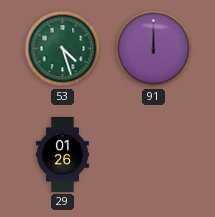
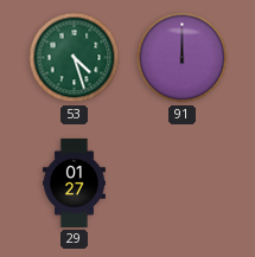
29: 01:26 -> 01:27
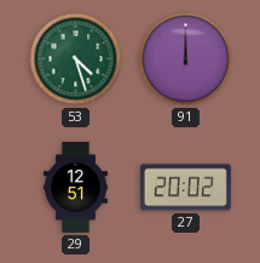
29: 01:27 -> 12:51
27: none -> 20:02
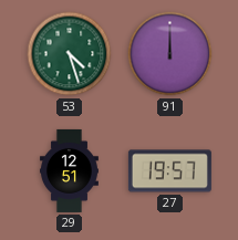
27: 20:02 -> 19:57
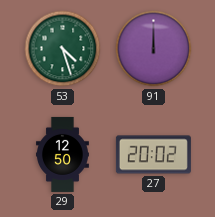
29: 12:51 -> 12:50
27: 19:57 -> 20:02
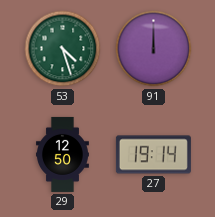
27: 20:02 -> 19:14
